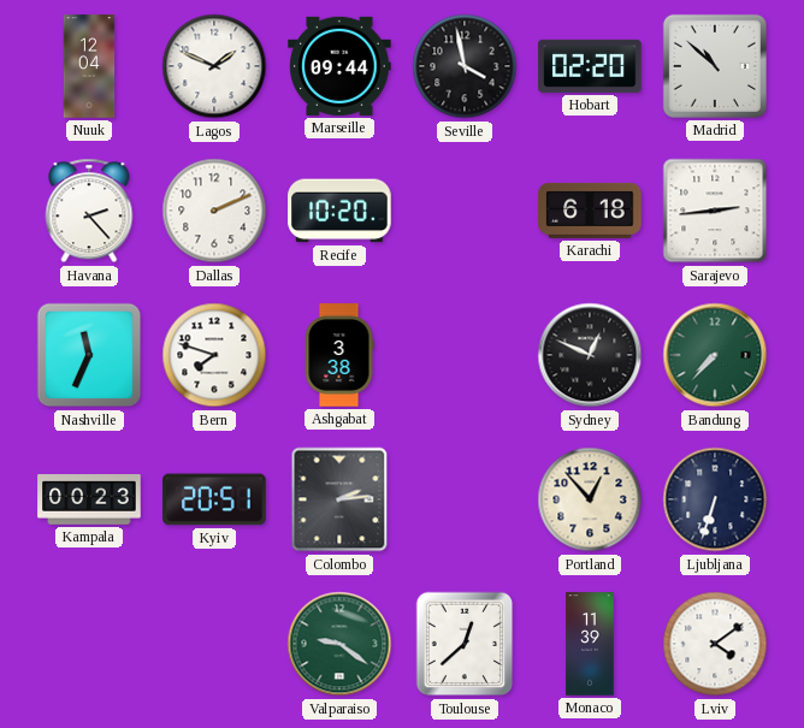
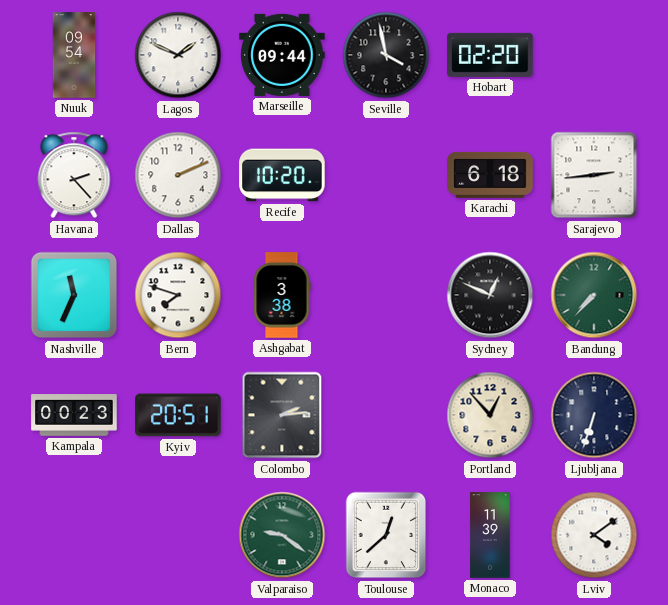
Nuuk: 12:04 -> 09:54
Madrid: 10:52 -> none
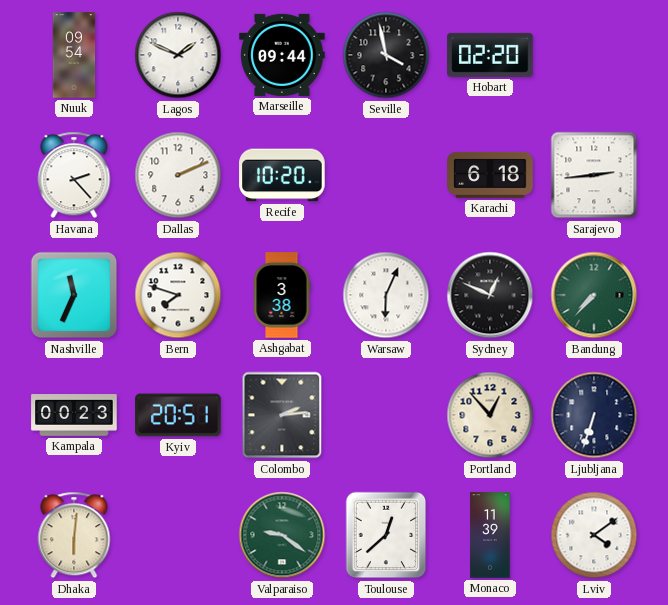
Warsaw: none -> 6:04
Dhaka: none -> 6:01
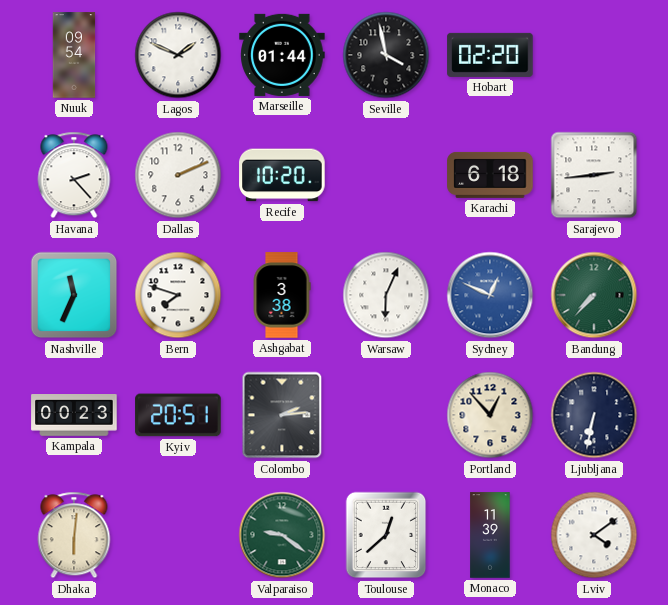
Marseille: 09:44 -> 01:44
Sydney dial: black -> blue
Ljubljana: 6:33 -> 6:32
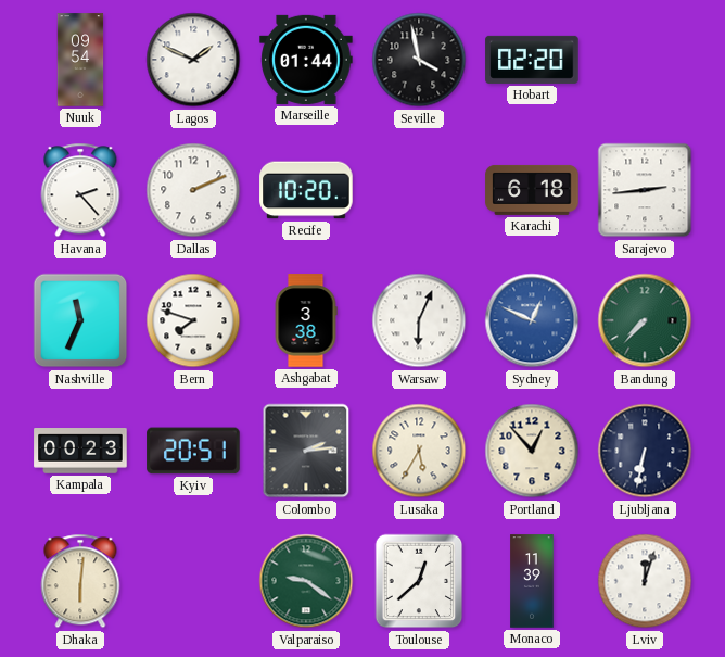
Lusaka: none -> 5:35
Lviv: 4:09 -> 12:03
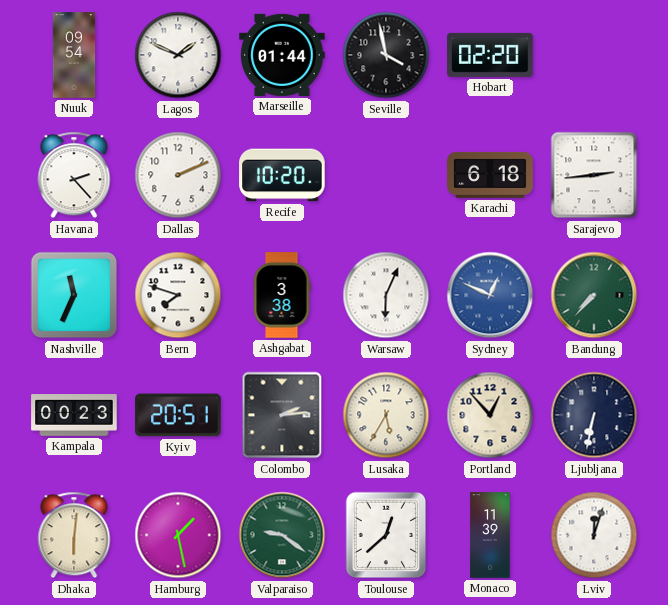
Hamburg: none -> 1:28
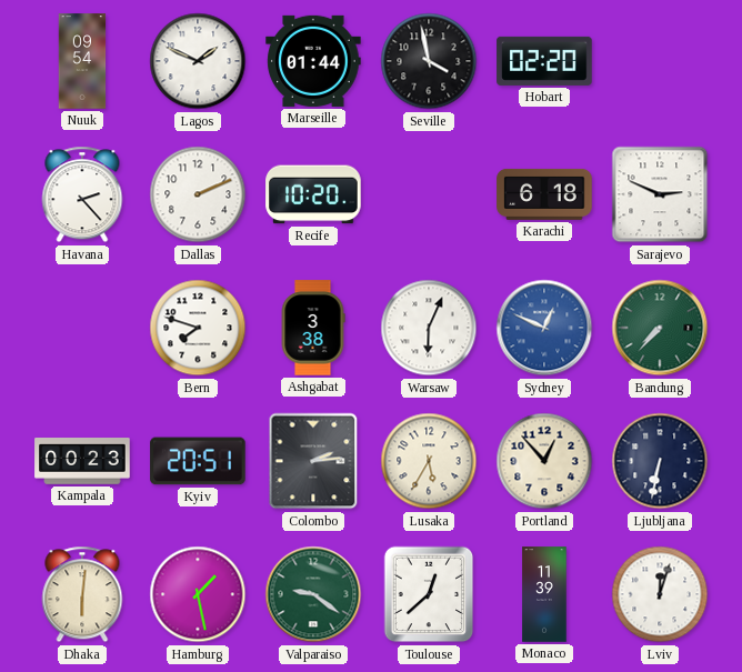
Sarajevo: 2:44 -> 2:49
Nashville: 11:34 -> none
